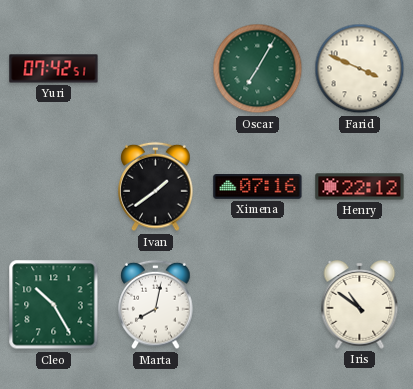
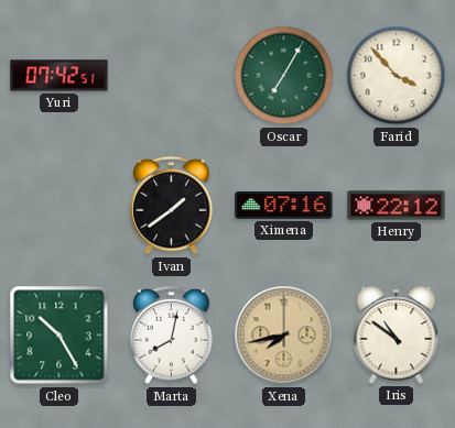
Farid: 3:49 -> 3:53
Xena: none -> 7:43
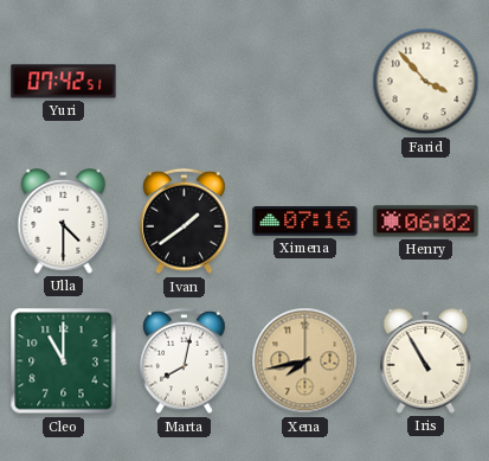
Oscar: 7:05 -> none
Ulla: none -> 4:30
Henry: 22:12 -> 06:02
Cleo: 10:25 -> 11:00
Iris: 10:51 -> 10:55
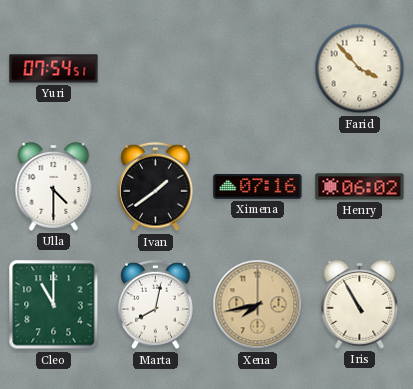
Yuri: 07:42 -> 07:54
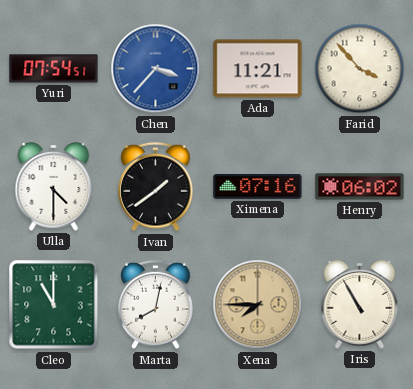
Chen: none -> 3:37
Ada: none -> 11:21
Xena: 7:43 -> 7:45
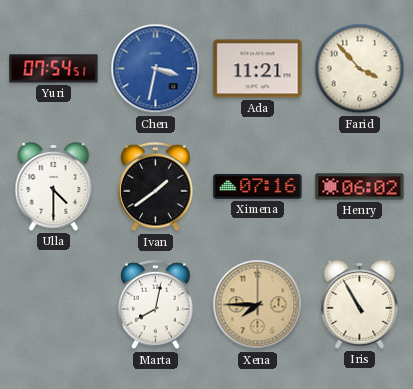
Chen: 3:37 -> 3:32
Cleo: 11:00 -> none
